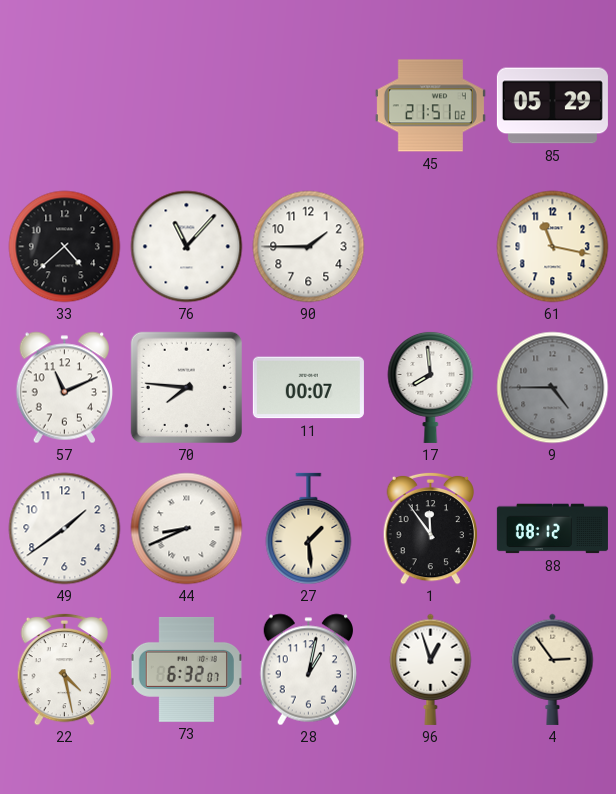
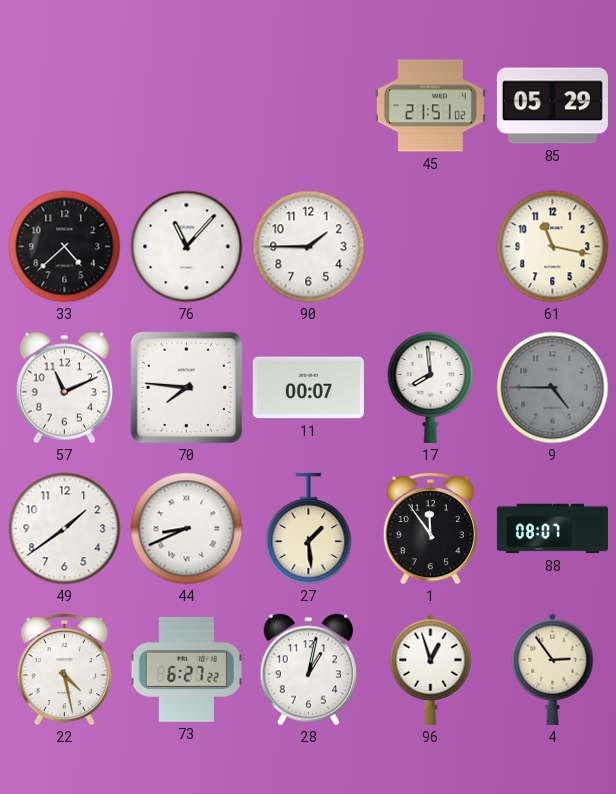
88: 08:12 -> 08:07
73: 6:32 -> 6:27
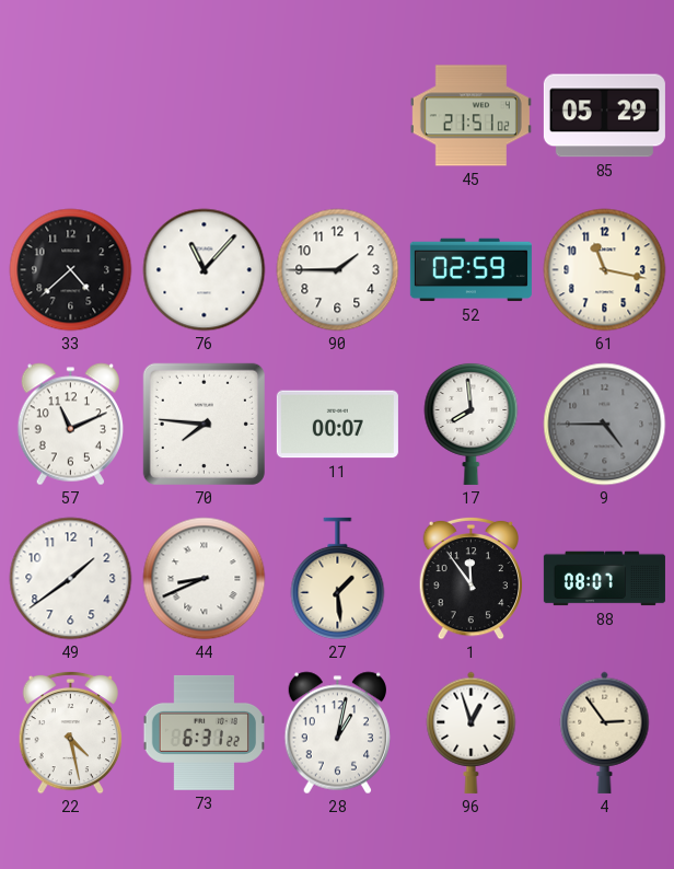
52: none -> 02:59
73: 6:27 -> 6:31
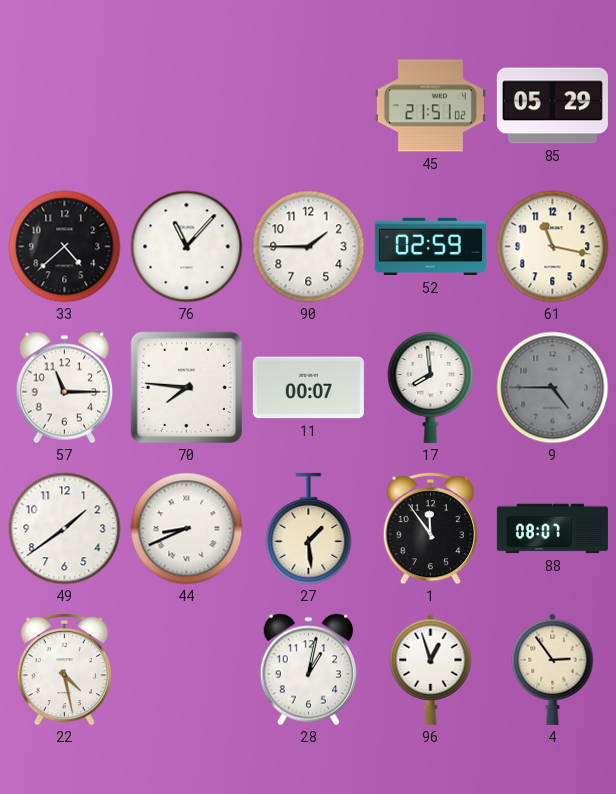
57: 11:11 -> 11:15
73: 6:31 -> none
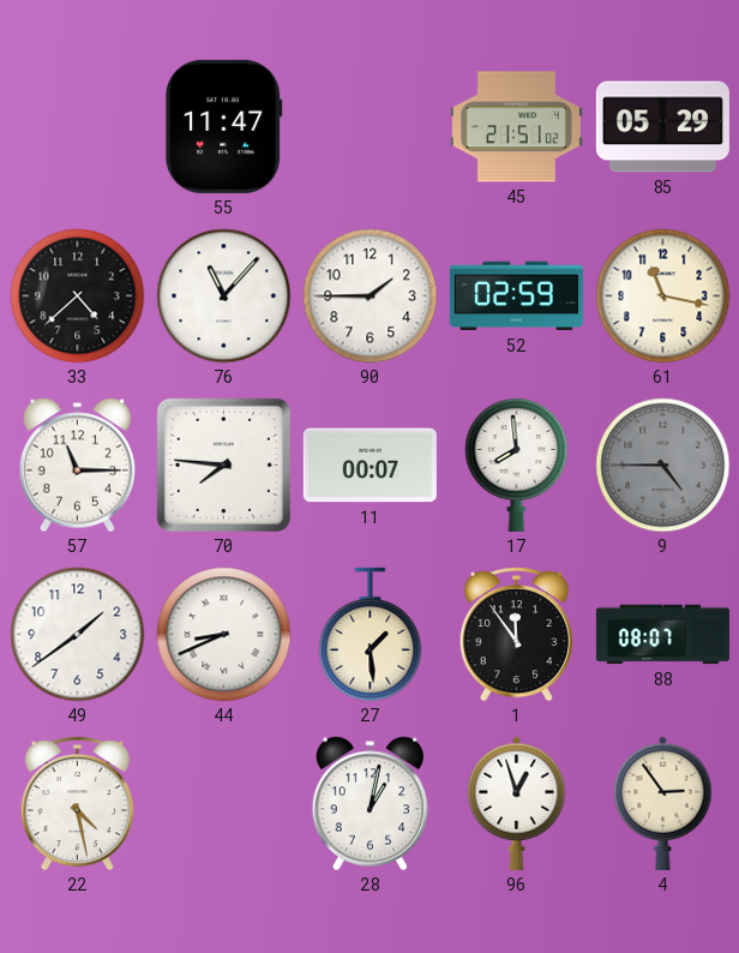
55: none -> 11:47
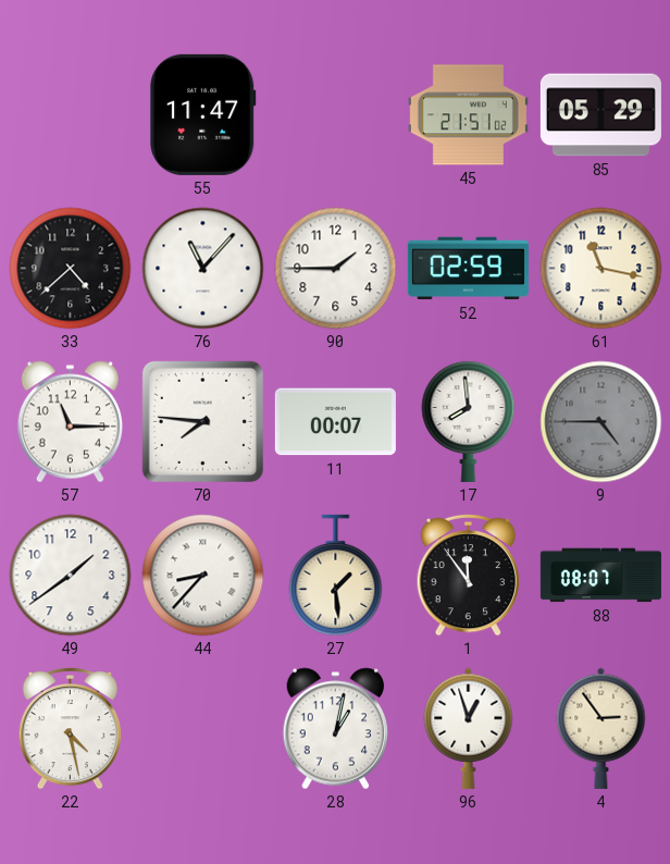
44: 8:41 -> 8:37
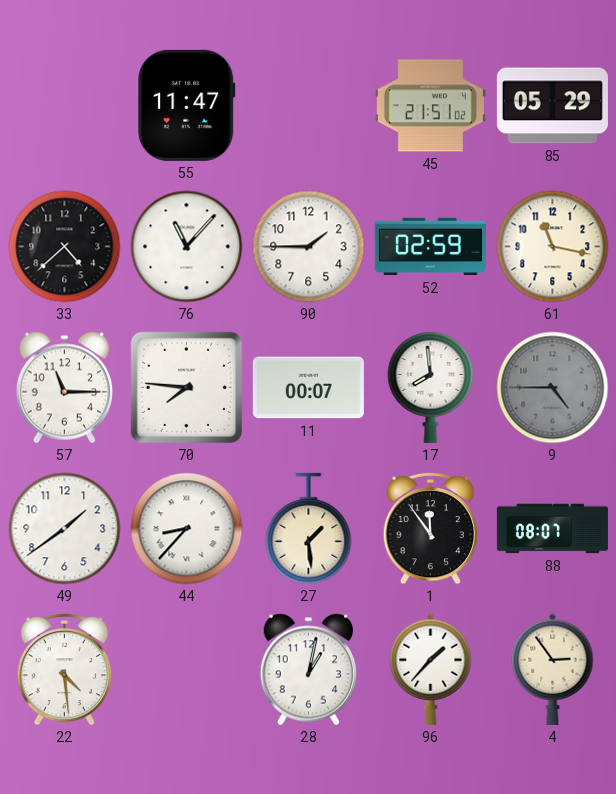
22: 4:28 -> 4:29
96: 12:57 -> 1:37
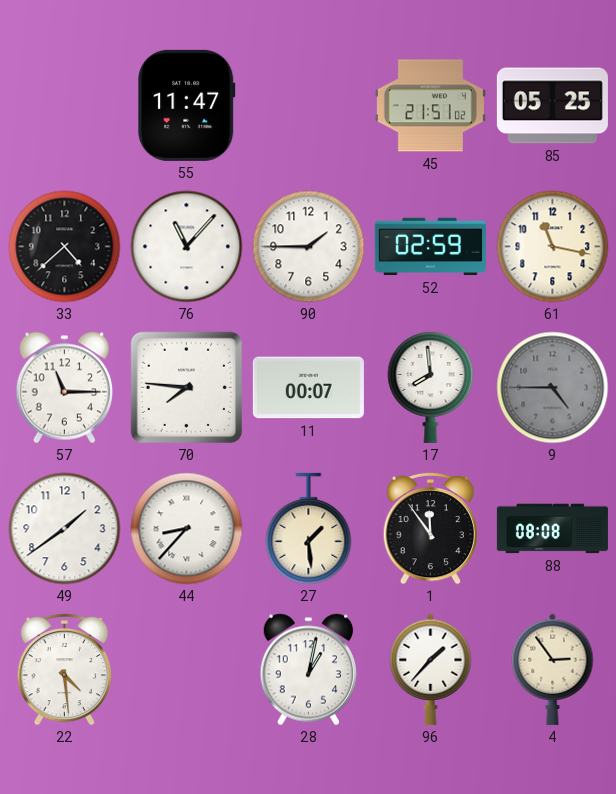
85: 05:29 -> 05:25
88: 08:07 -> 08:08
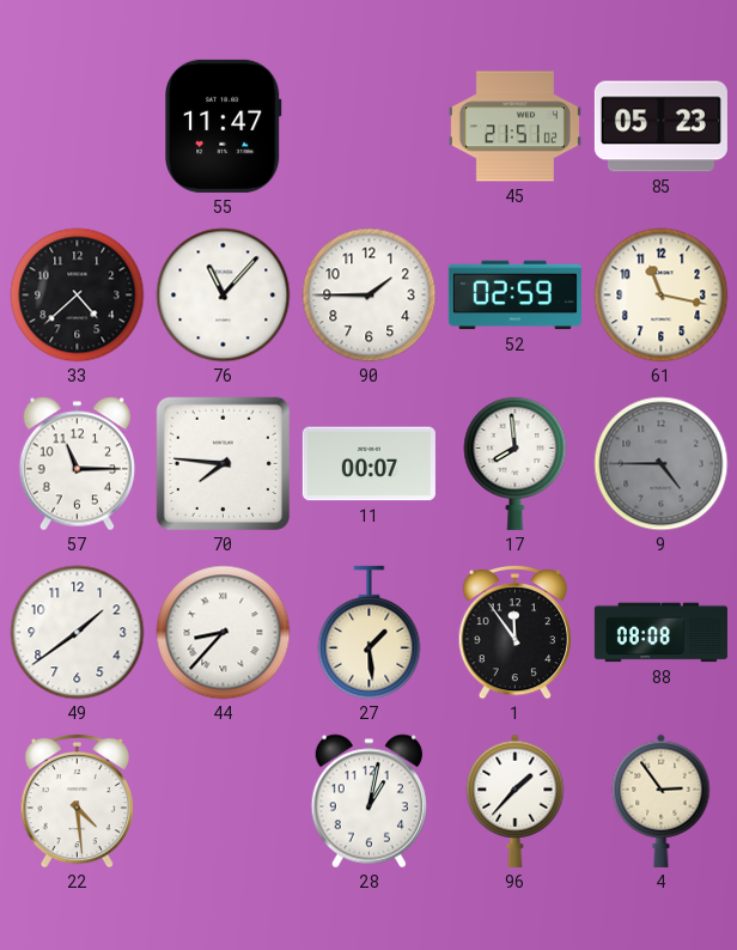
85: 05:25 -> 05:23
